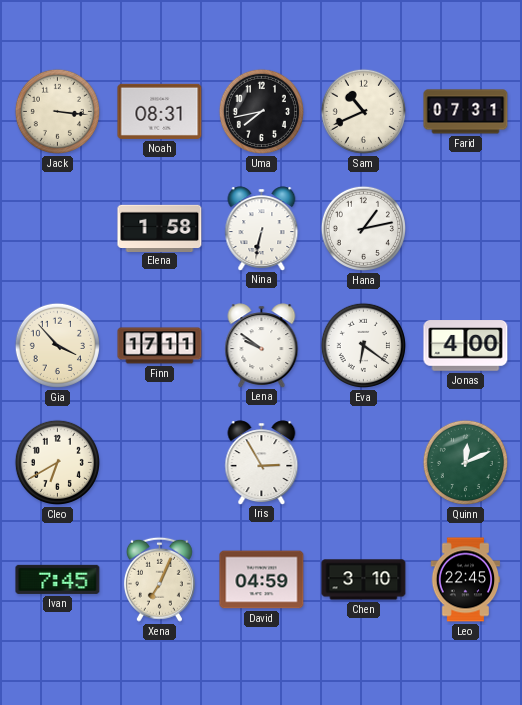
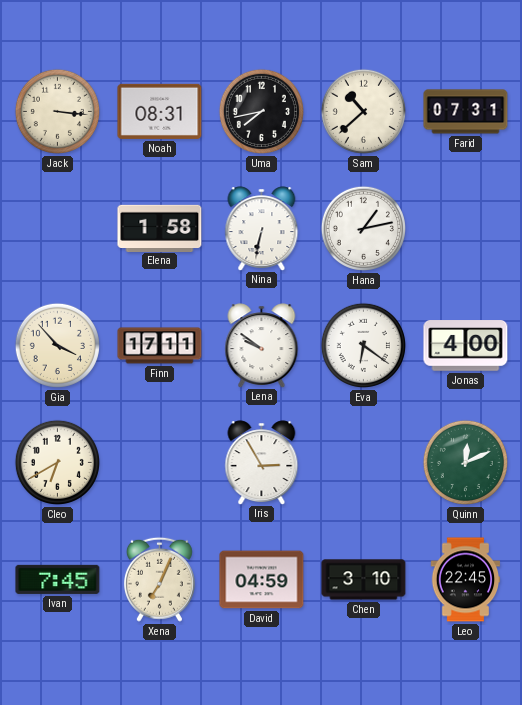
Sam: 10:41 -> 10:38
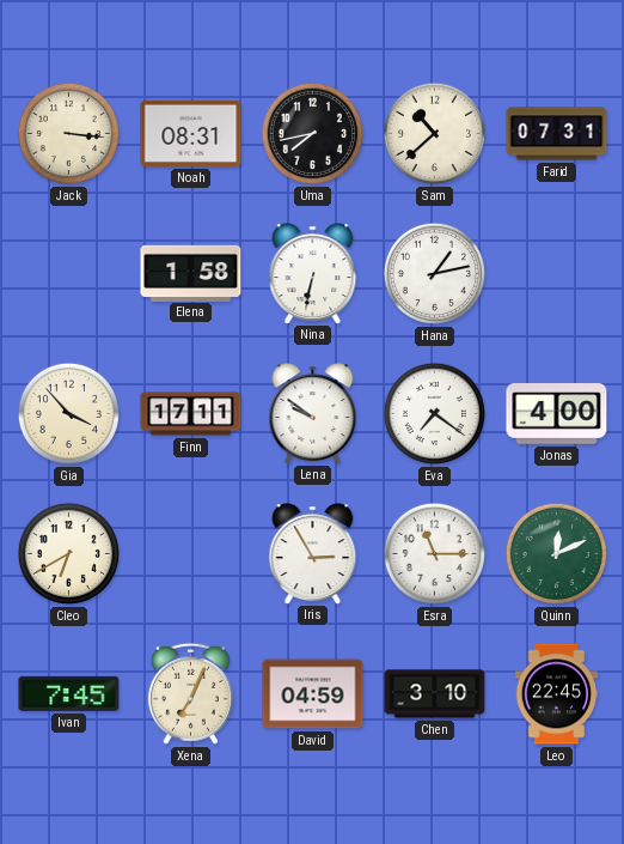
Eva: 6:21 -> 7:21
Esra: none -> 11:15
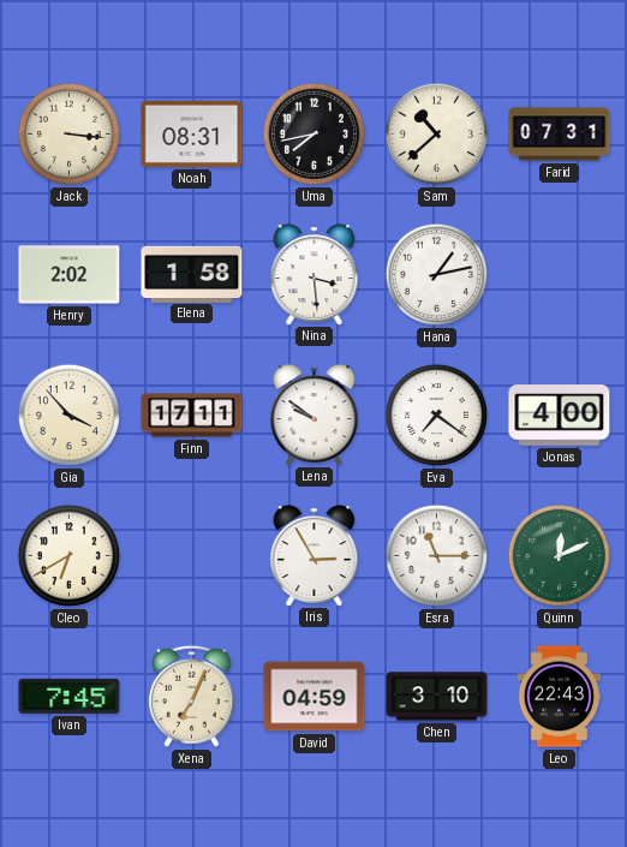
Henry: none -> 2:02
Nina: 6:32 -> 3:29
Leo: 22:45 -> 22:43
